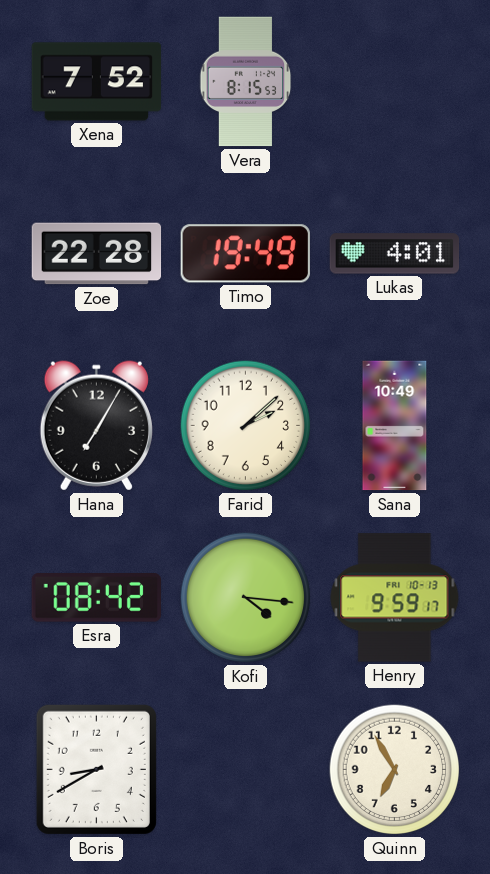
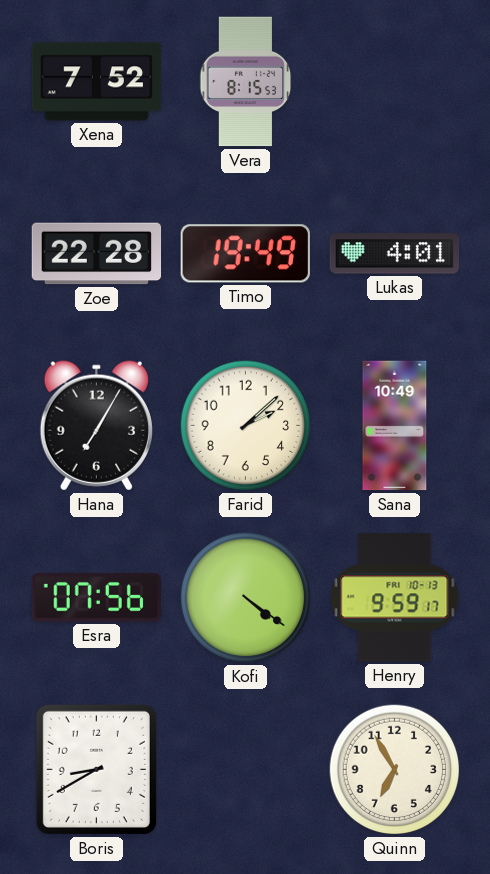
Esra: 08:42 -> 07:56
Kofi: 4:16 -> 4:21
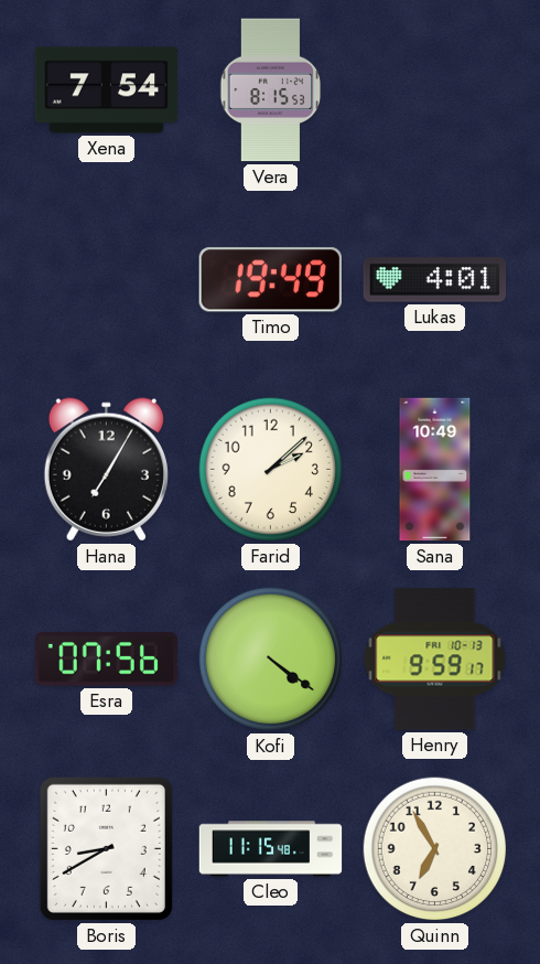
Xena: 7:52 -> 7:54
Zoe: 22:28 -> none
Cleo: none -> 11:15
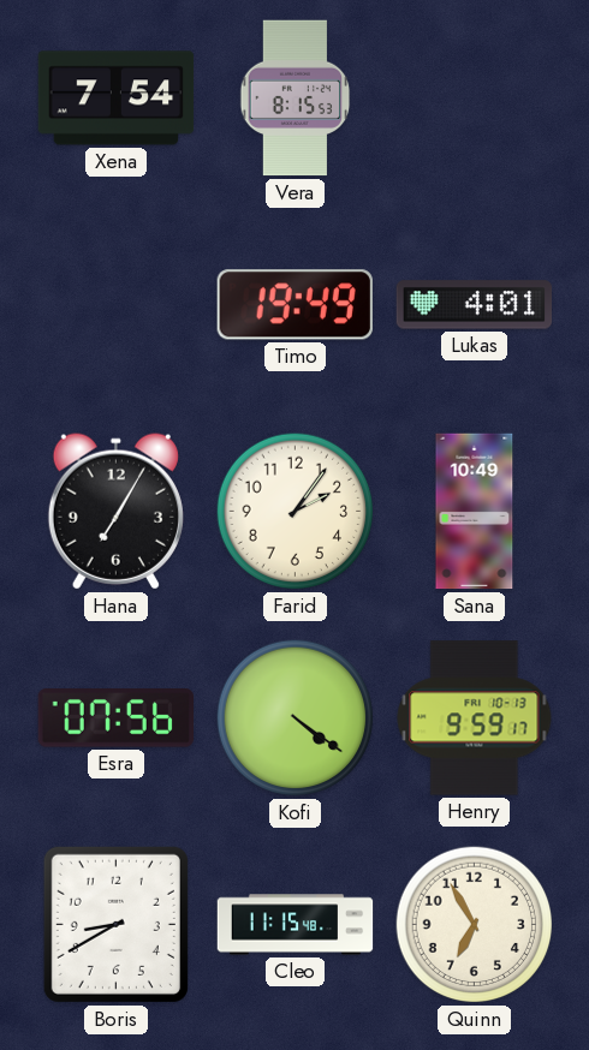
Farid: 2:08 -> 2:06
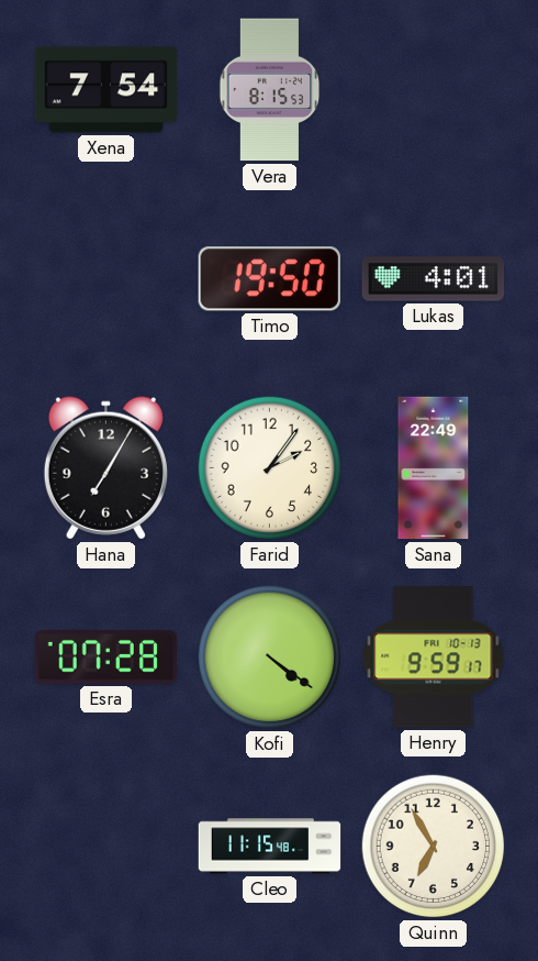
Timo: 19:49 -> 19:50
Sana: 10:49 -> 22:49
Esra: 07:56 -> 07:28
Boris: 8:40 -> none
